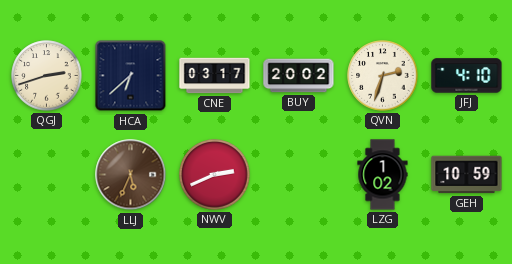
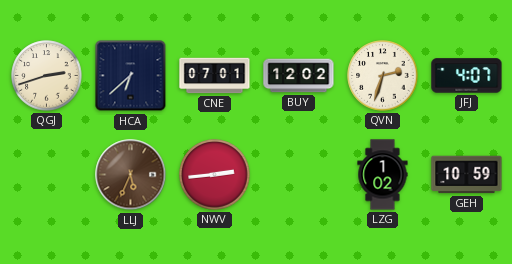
CNE: 03:17 -> 07:01
BUY: 20:02 -> 12:02
JFJ: 4:10 -> 4:07
NWV: 2:41 -> 2:44
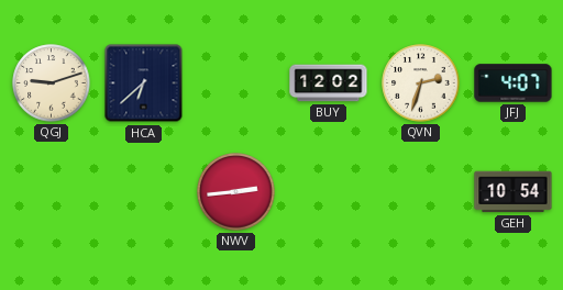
QGJ: 2:42 -> 9:12
CNE: 07:01 -> none
LLJ: 5:34 -> none
LZG: 1:02 -> none
GEH: 10:59 -> 10:54
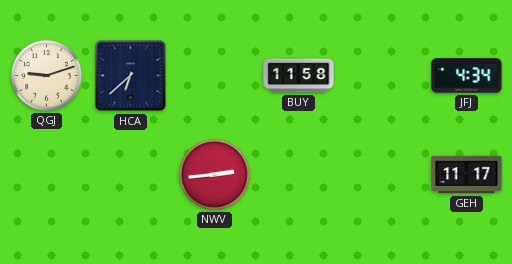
BUY: 12:02 -> 11:58
QVN: 2:33 -> none
JFJ: 4:07 -> 4:34
GEH: 10:54 -> 11:17
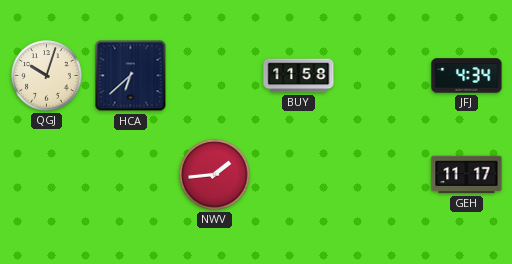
QGJ: 9:12 -> 10:03
NWV: 2:44 -> 1:44
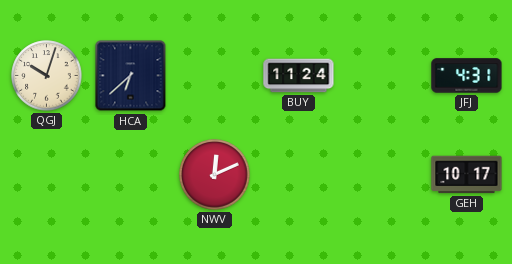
BUY: 11:58 -> 11:24
JFJ: 4:34 -> 4:31
NWV: 1:44 -> 12:11
GEH: 11:17 -> 10:17
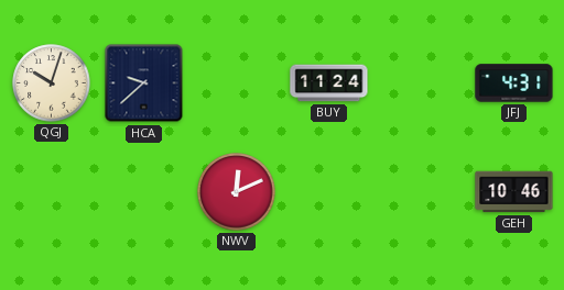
HCA: 6:38 -> 9:38
GEH: 10:17 -> 10:46
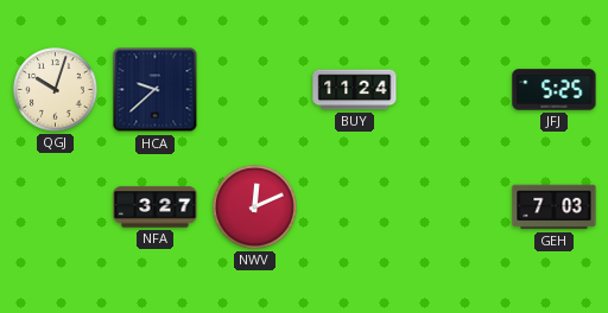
JFJ: 4:31 -> 5:25
NFA: none -> 3:27
GEH: 10:46 -> 7:03
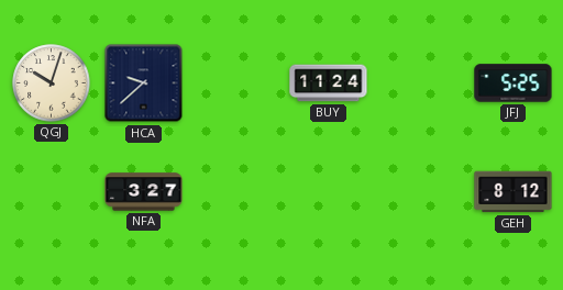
NWV: 12:11 -> none
GEH: 7:03 -> 8:12
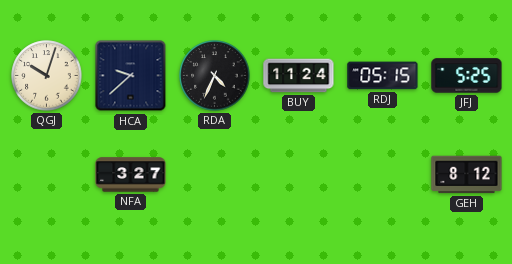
RDA: none -> 4:34
RDJ: none -> 05:15
